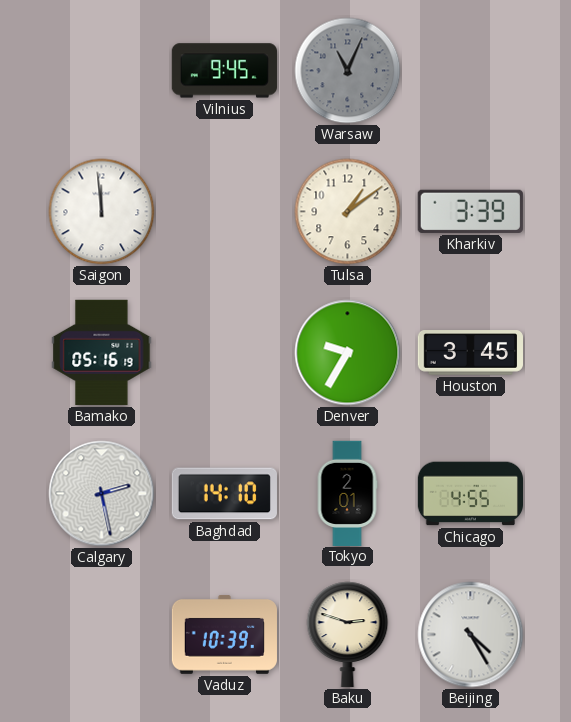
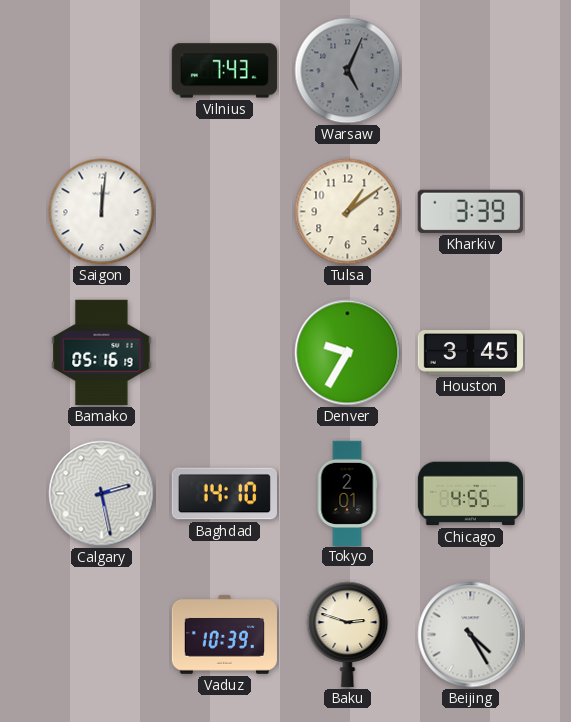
Vilnius: 9:45 -> 7:43
Warsaw: 11:04 -> 5:04
Saigon: 11:59 -> 12:01
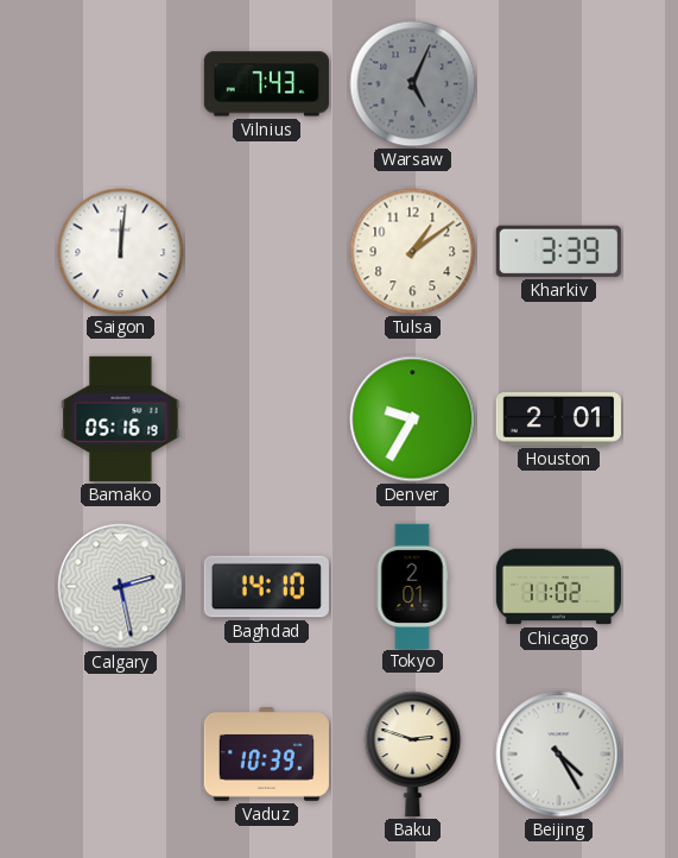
Houston: 3:45 -> 2:01
Chicago: 4:55 -> 11:02
